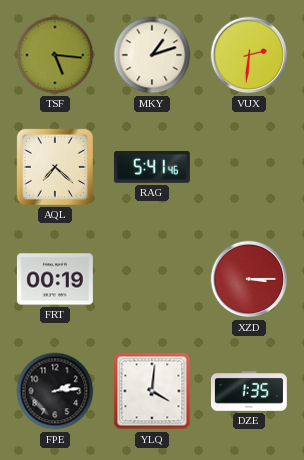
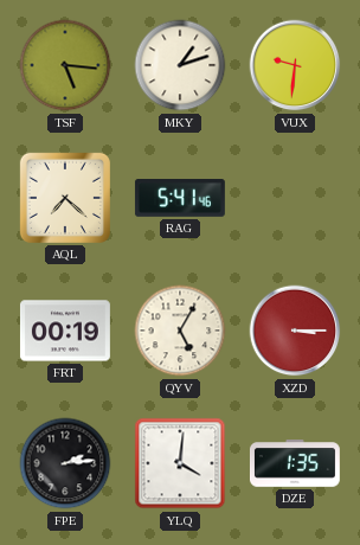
VUX: 2:31 -> 9:31
QYV: none -> 5:05
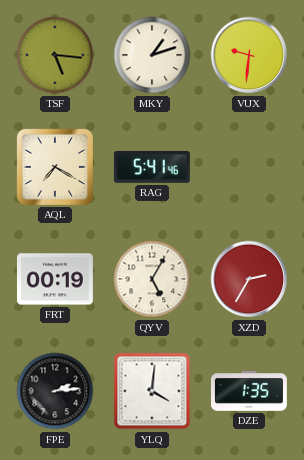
AQL: 7:22 -> 7:20
XZD: 3:15 -> 2:35
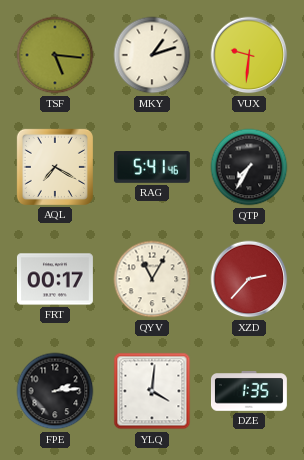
QTP: none -> 7:35
FRT: 00:19 -> 00:17
QYV: 5:05 -> 11:05
XZD: 2:35 -> 2:37
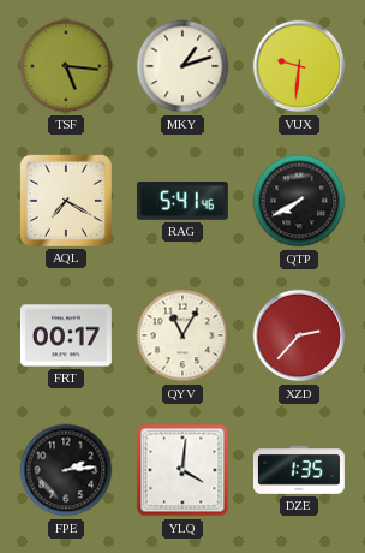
QTP: 7:35 -> 7:40
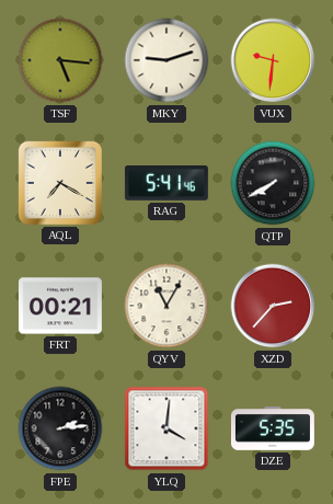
MKY: 1:12 -> 9:12
FRT: 00:17 -> 00:21
DZE: 1:35 -> 5:35
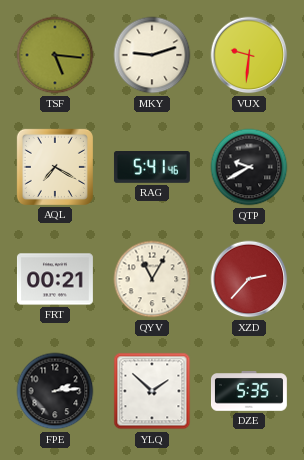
QTP: 7:40 -> 9:40
YLQ: 4:01 -> 1:52
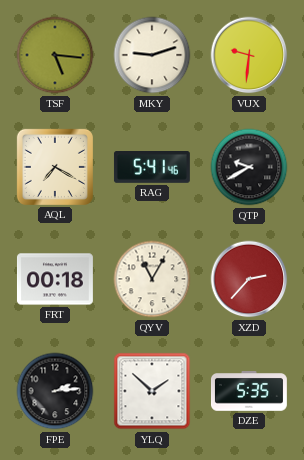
FRT: 00:21 -> 00:18
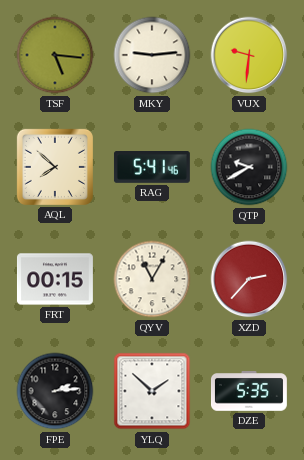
MKY: 9:12 -> 9:14
AQL: 7:20 -> 7:52
FRT: 00:18 -> 00:15
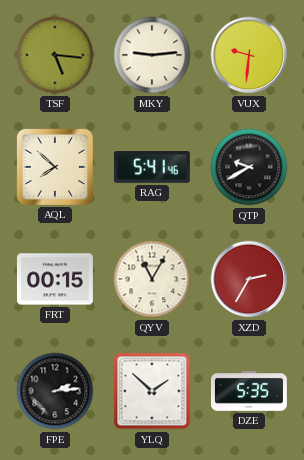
XZD: 2:37 -> 2:35
